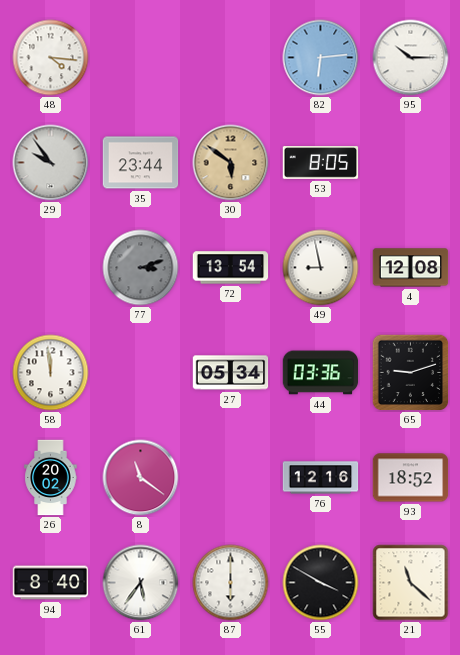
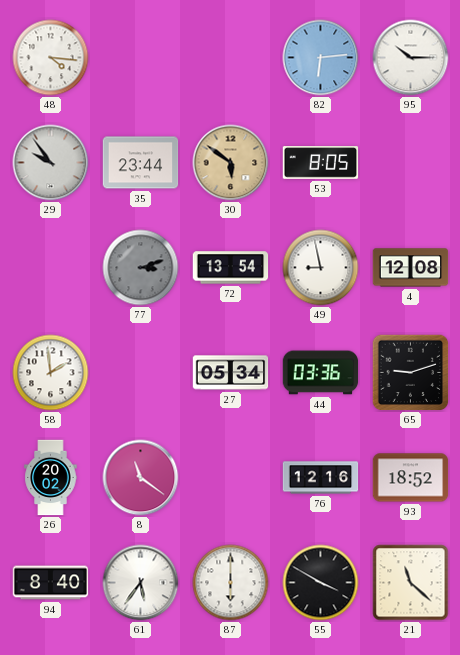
58: 11:59 -> 1:59
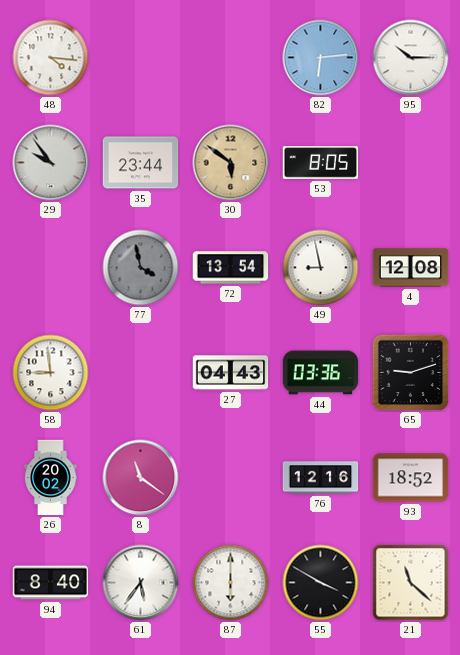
77: 3:12 -> 3:58
58: 1:59 -> 8:59
27: 05:34 -> 04:43
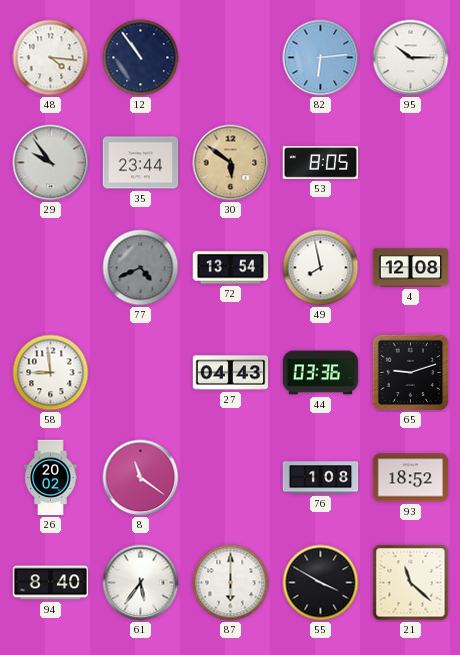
12: none -> 10:54
77: 3:58 -> 4:41
49: 8:58 -> 7:58
76: 12:16 -> 1:08
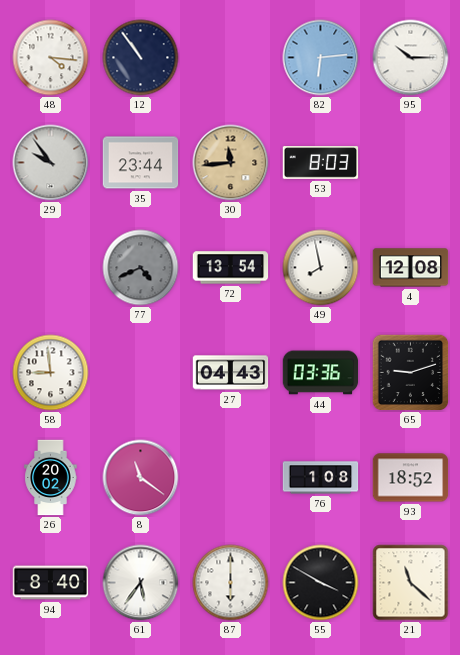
30: 5:51 -> 11:44
53: 8:05 -> 8:03
